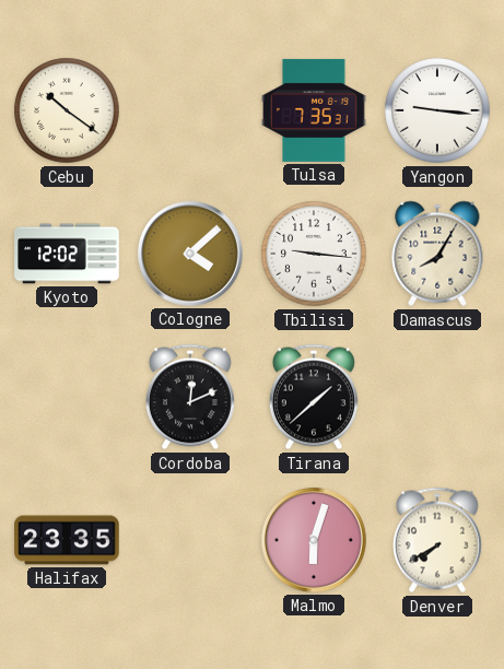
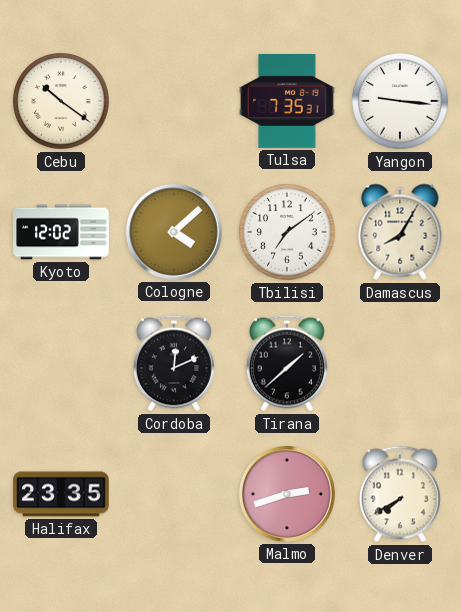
Tbilisi: 9:16 -> 7:09
Malmo: 6:03 -> 2:42
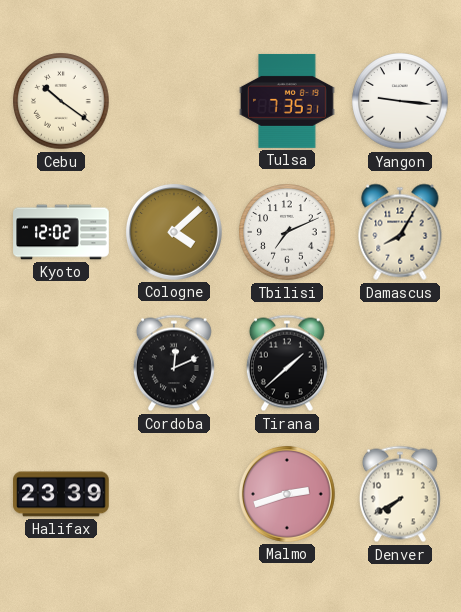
Tbilisi: 7:09 -> 7:11
Halifax: 23:35 -> 23:39
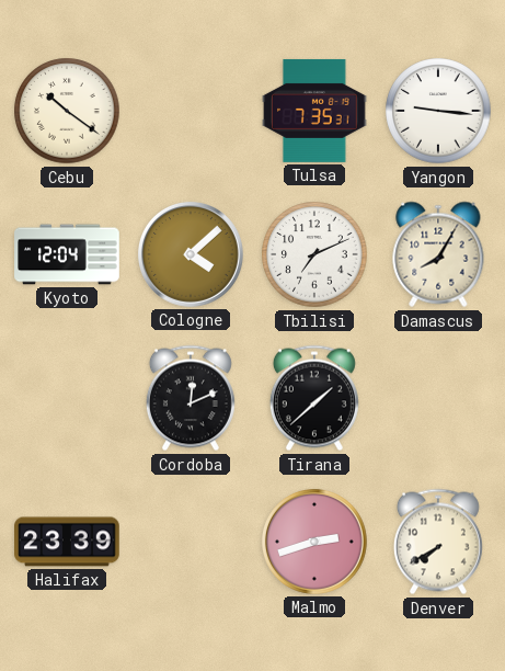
Kyoto: 12:02 -> 12:04
